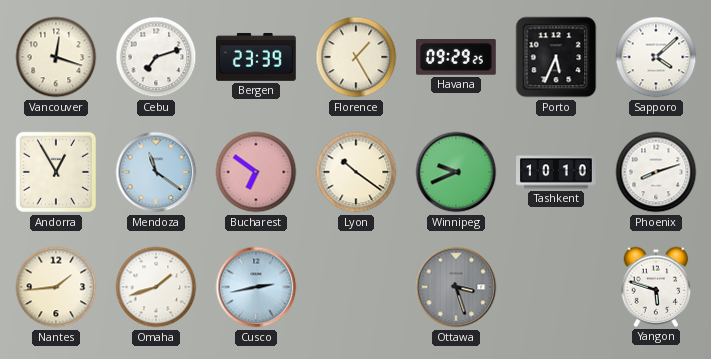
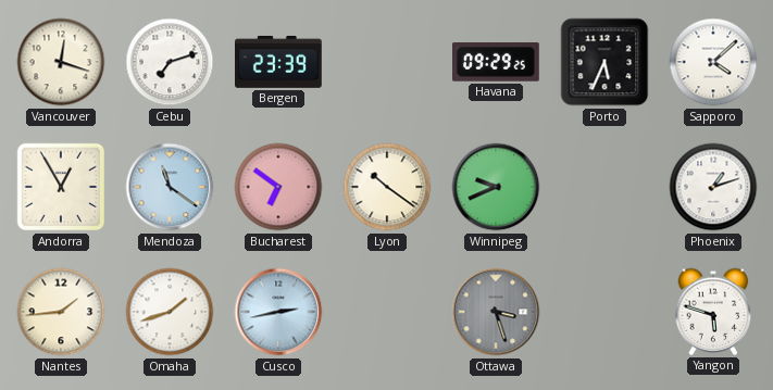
Florence: 1:25 -> none
Tashkent: 10:10 -> none
Phoenix: 8:12 -> 1:12
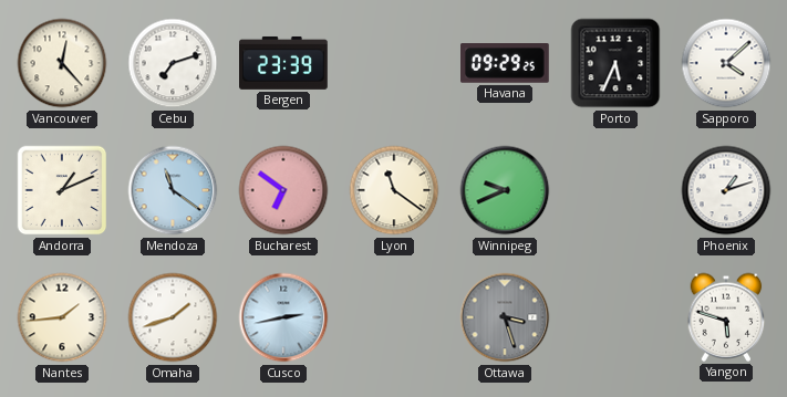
Vancouver: 12:18 -> 12:23
Andorra: 12:55 -> 1:11
Lyon: 10:21 -> 11:21
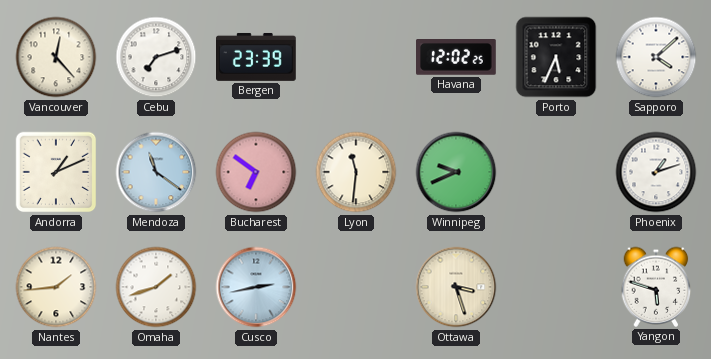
Havana: 09:29 -> 12:02
Lyon: 11:21 -> 11:31
Ottawa dial: grey -> cream
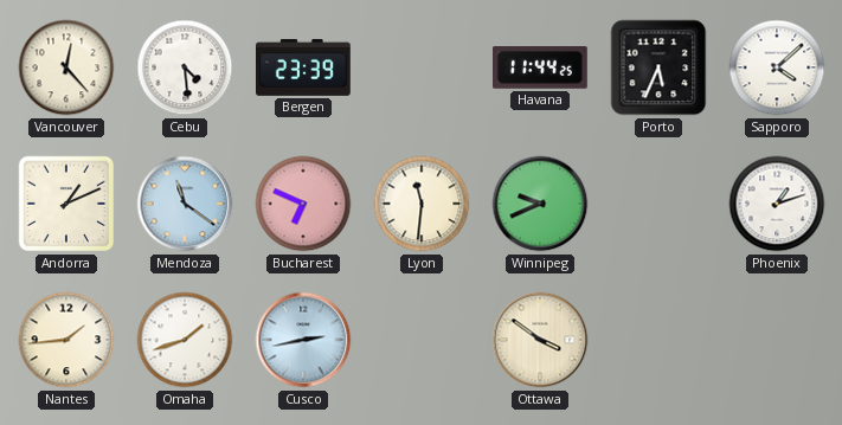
Cebu: 7:12 -> 4:29
Havana: 12:02 -> 11:44
Bucharest: 6:51 -> 6:49
Ottawa: 3:27 -> 3:51
Yangon: 5:48 -> none
